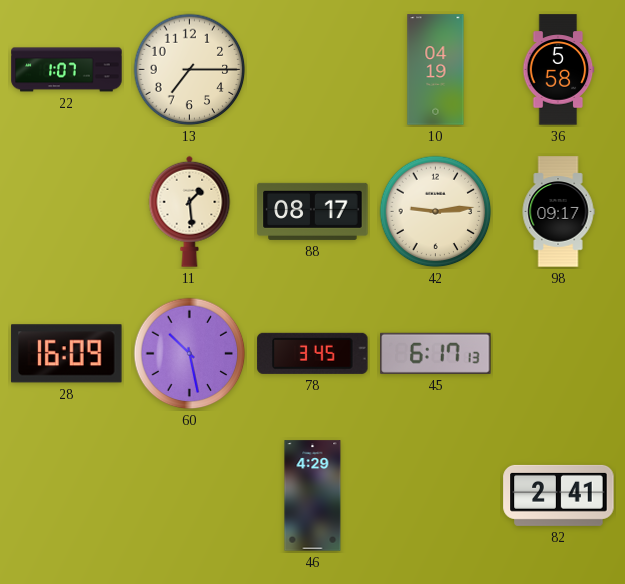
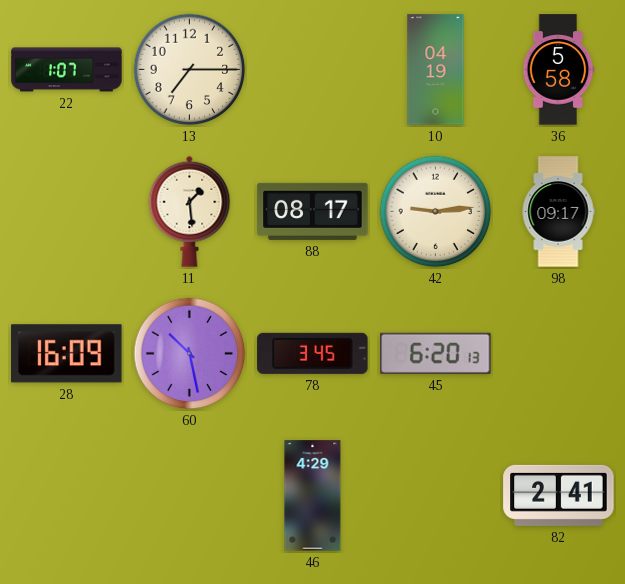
45: 6:17 -> 6:20
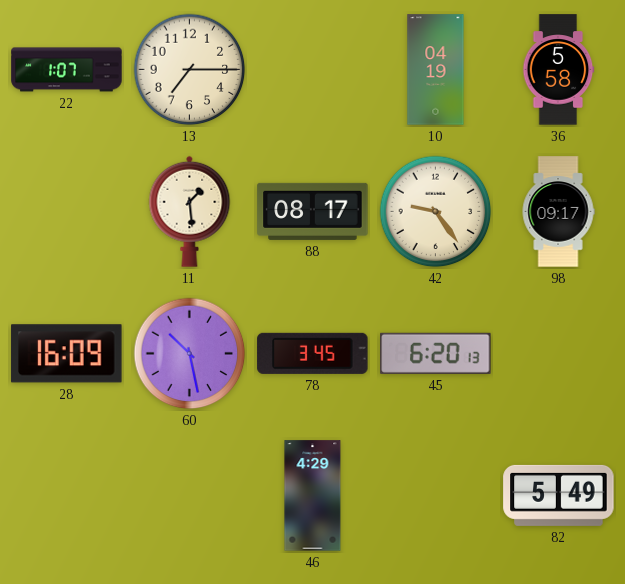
42: 9:14 -> 9:24
82: 2:41 -> 5:49
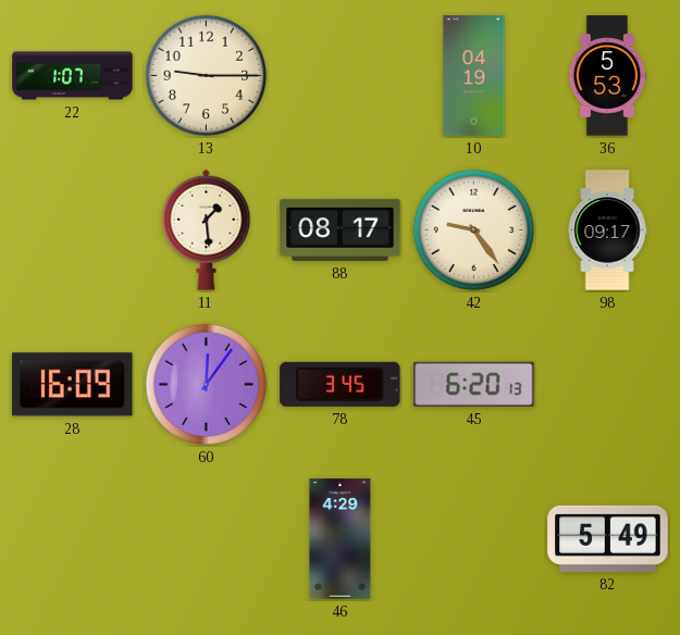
13: 7:15 -> 9:15
36: 5:58 -> 5:53
60: 10:28 -> 12:06
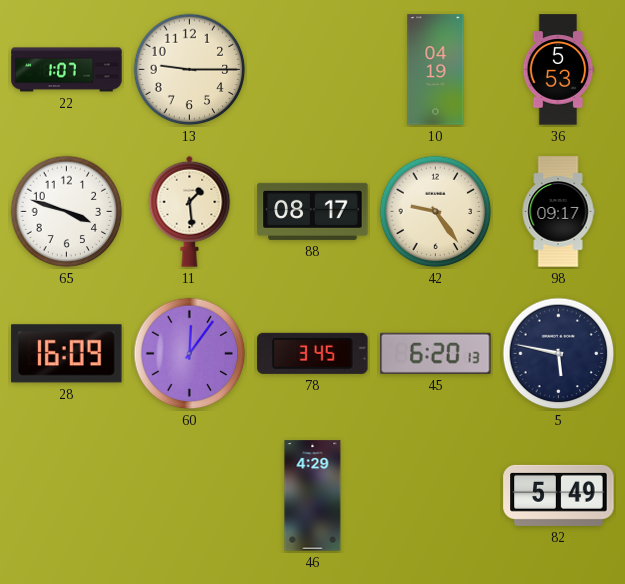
65: none -> 3:48
5: none -> 5:47
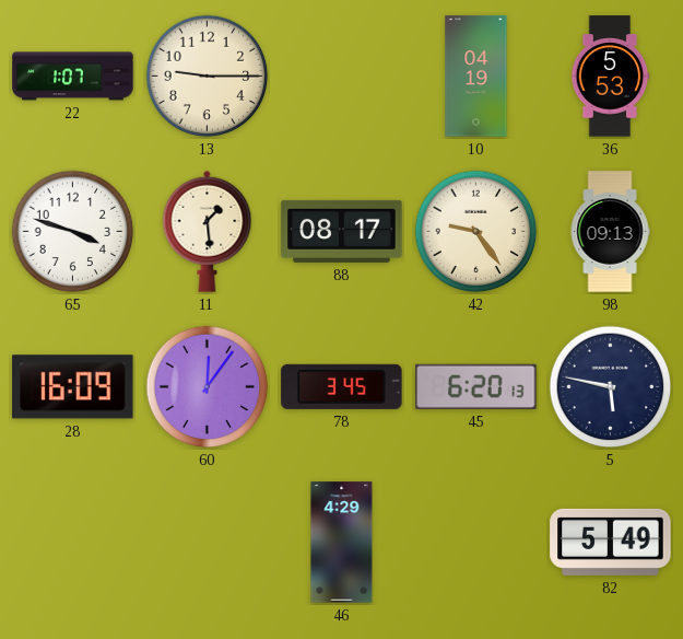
98: 09:17 -> 09:13
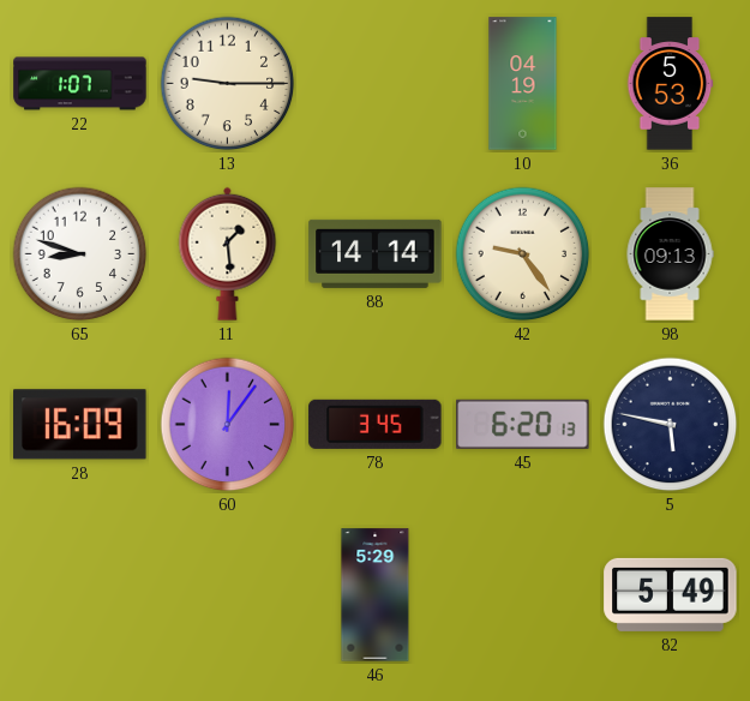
65: 3:48 -> 8:48
88: 08:17 -> 14:14
46: 4:29 -> 5:29
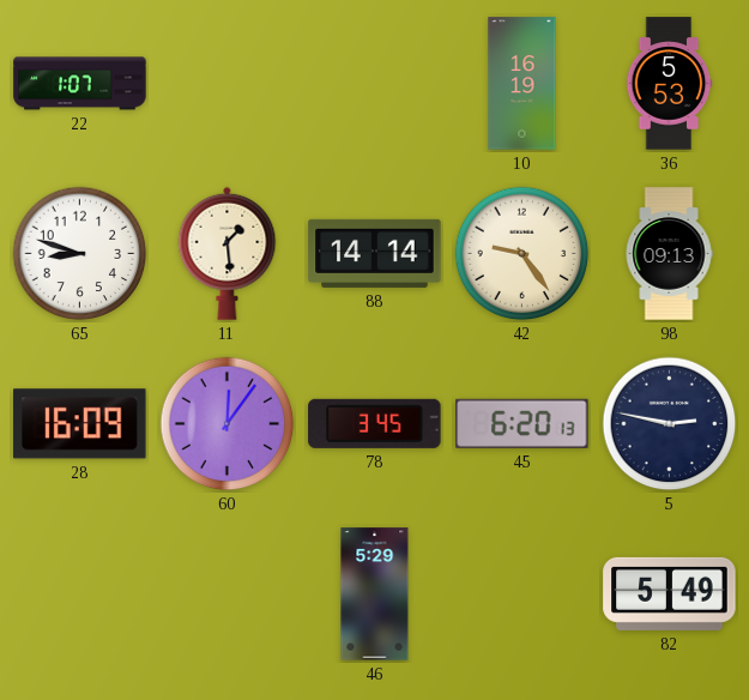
13: 9:15 -> none
10: 04:19 -> 16:19
5: 5:47 -> 2:47
